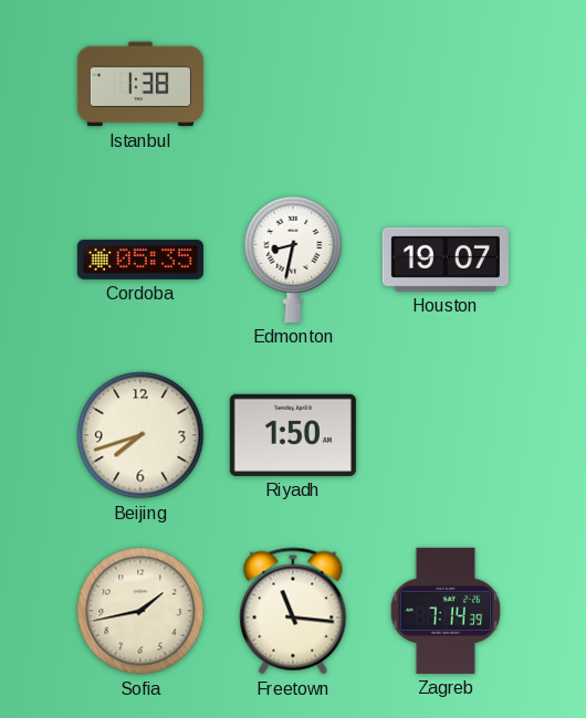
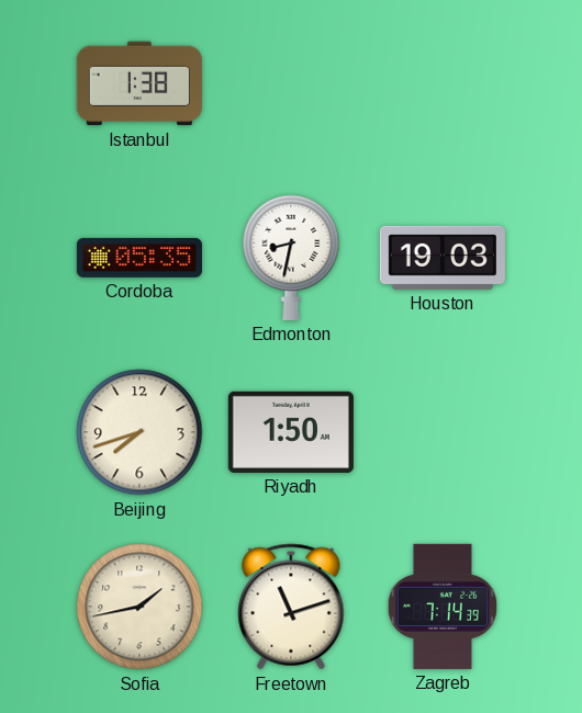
Houston: 19:07 -> 19:03
Freetown: 11:16 -> 11:12
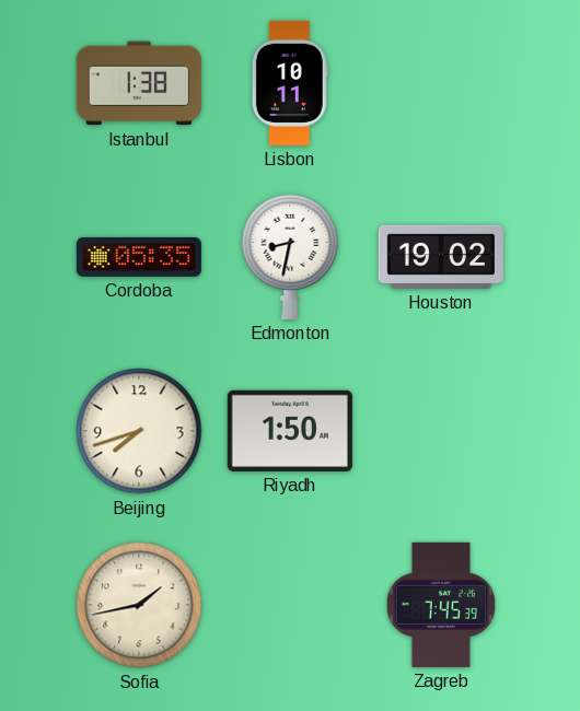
Lisbon: none -> 10:11
Houston: 19:03 -> 19:02
Freetown: 11:12 -> none
Zagreb: 7:14 -> 7:45
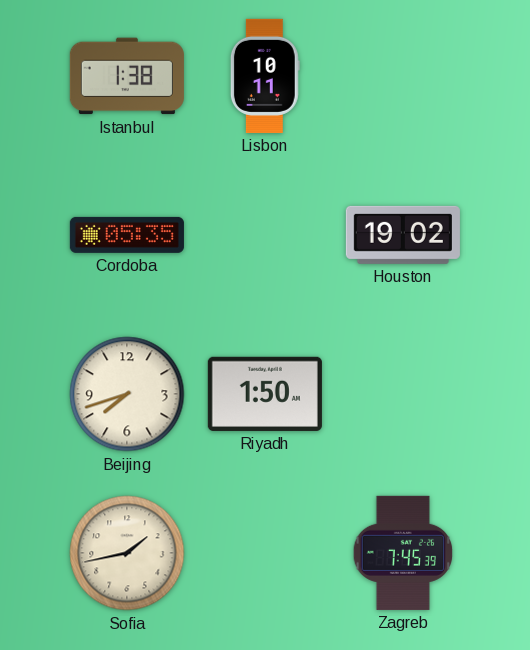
Edmonton: 8:32 -> none
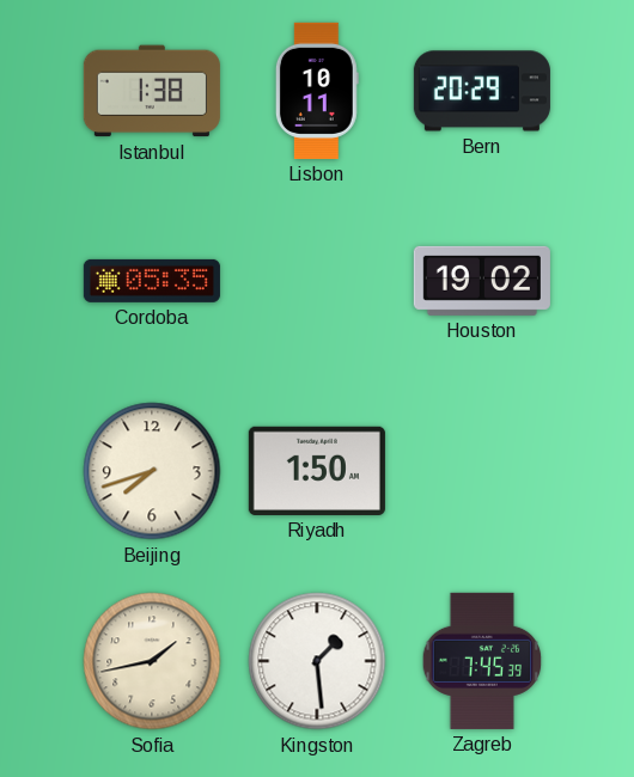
Bern: none -> 20:29
Kingston: none -> 1:29
